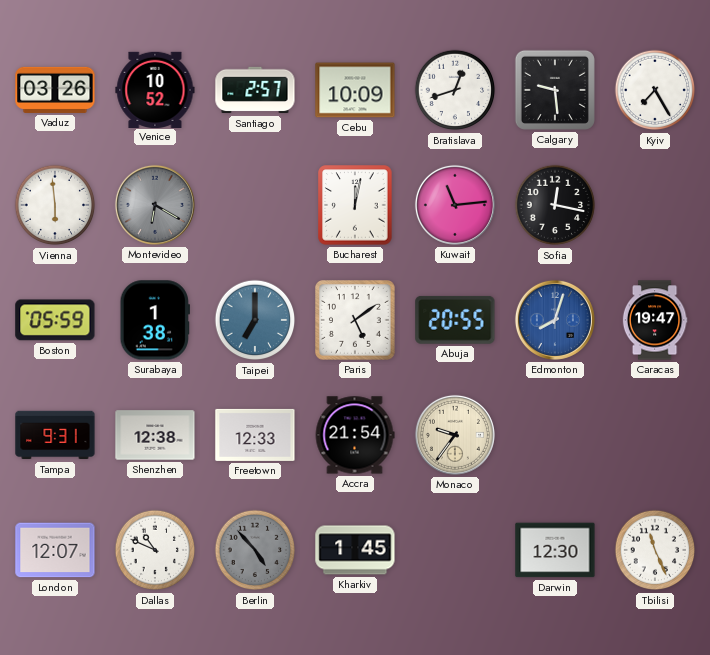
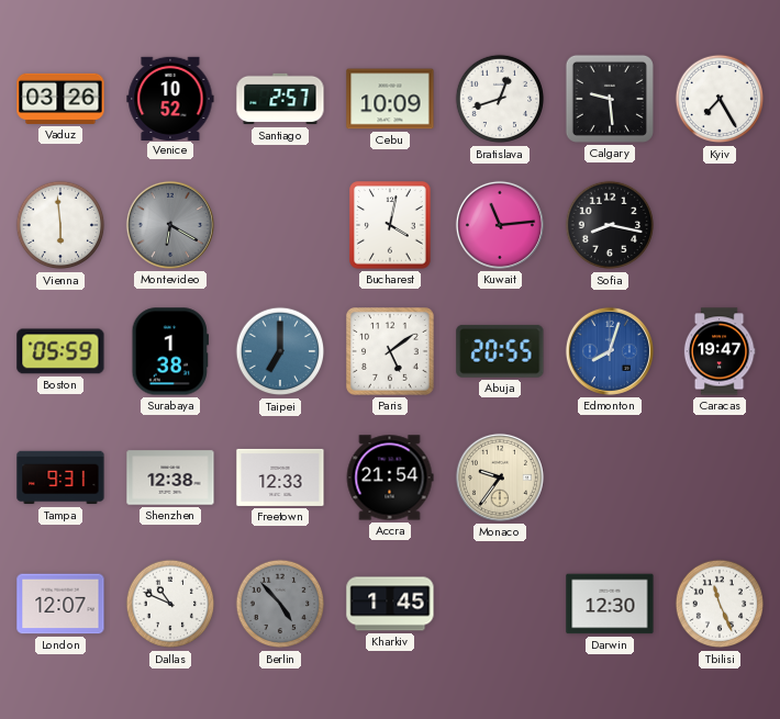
Bucharest: 12:02 -> 4:02
Sofia: 12:17 -> 8:17
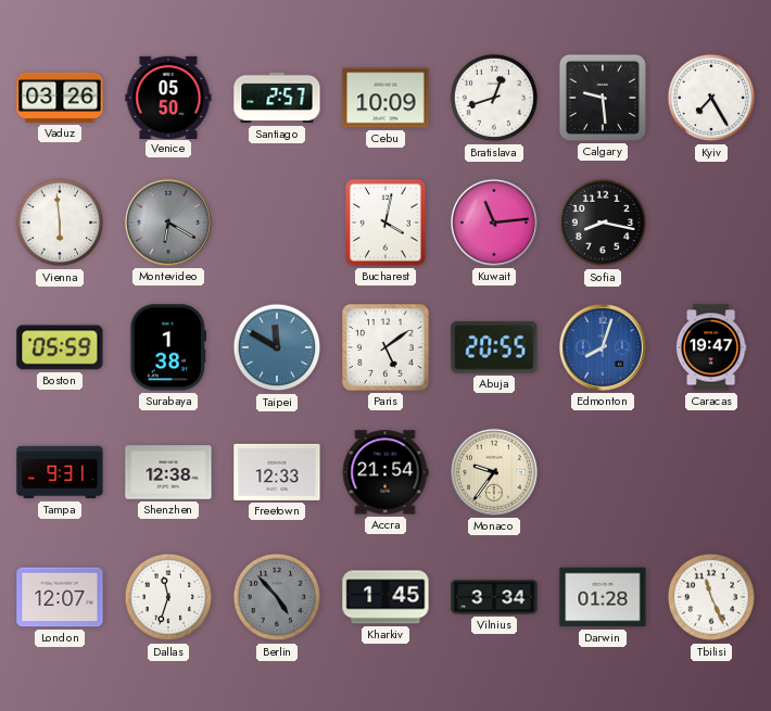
Venice: 10:52 -> 05:50
Taipei: 7:00 -> 11:50
Dallas: 10:49 -> 11:33
Vilnius: none -> 3:34
Darwin: 12:30 -> 01:28
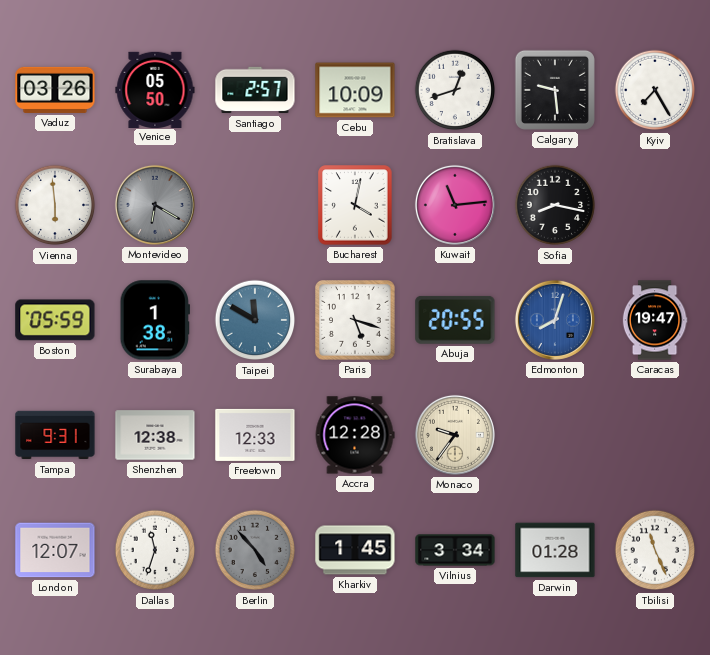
Paris: 5:09 -> 5:18
Accra: 21:54 -> 12:28
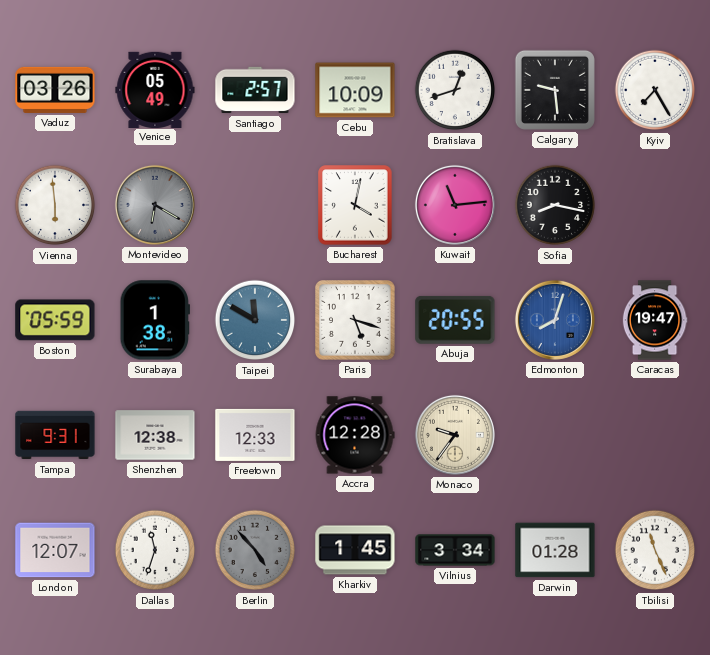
Venice: 05:50 -> 05:49
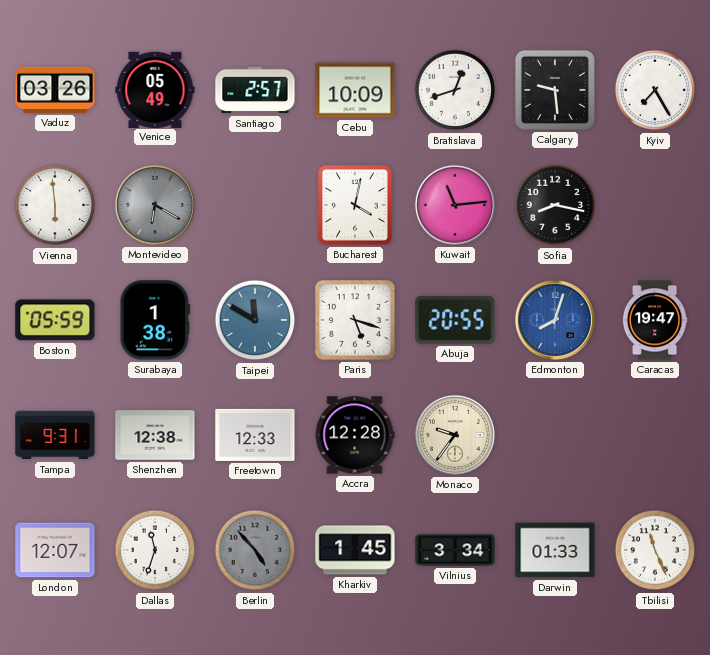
Darwin: 01:28 -> 01:33
